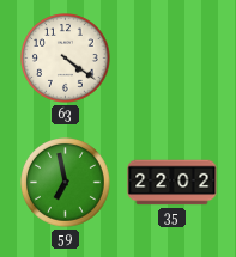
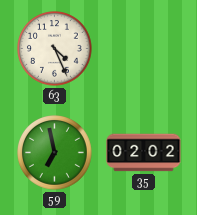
63: 4:21 -> 4:26
35: 22:02 -> 02:02
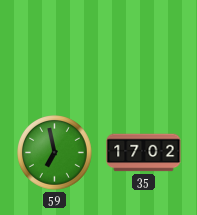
63: 4:26 -> none
35: 02:02 -> 17:02
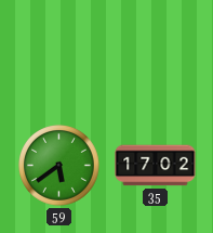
59: 6:58 -> 5:39
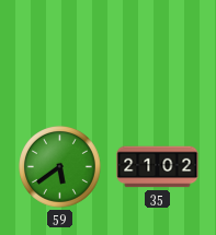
35: 17:02 -> 21:02
